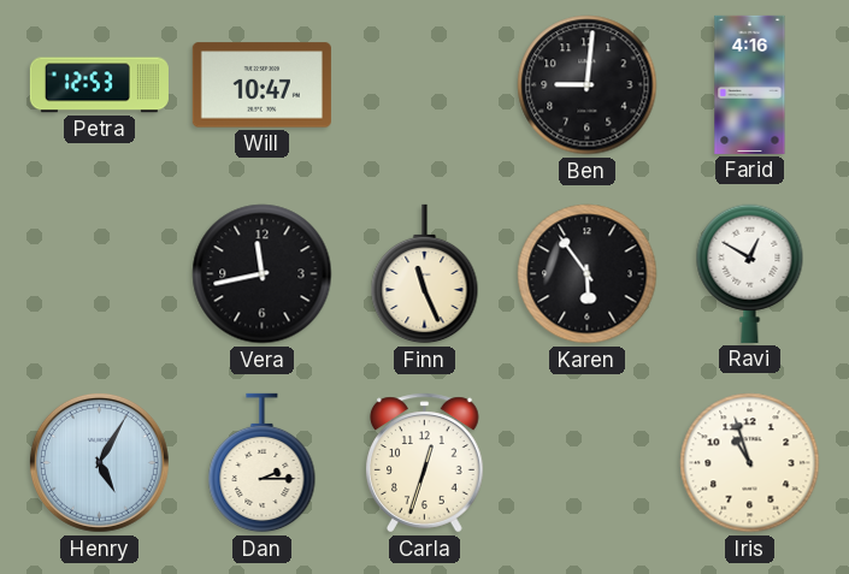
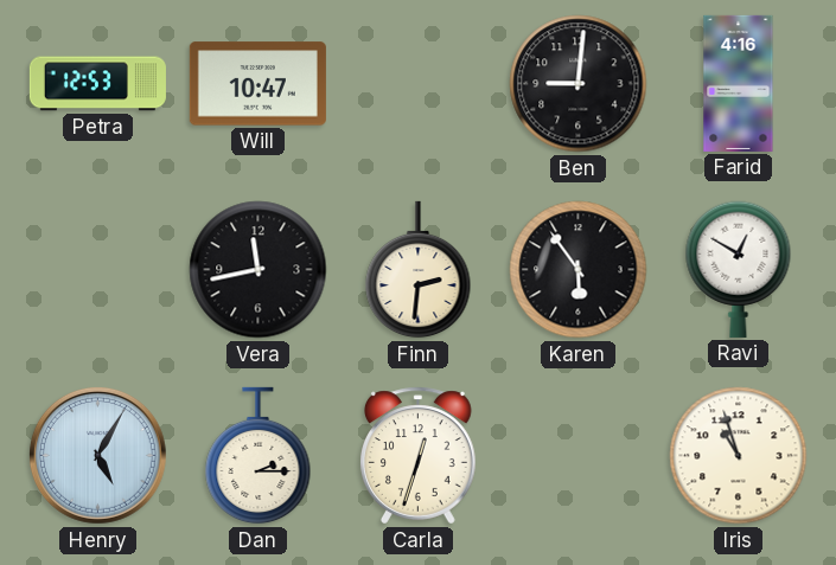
Finn: 11:26 -> 2:31
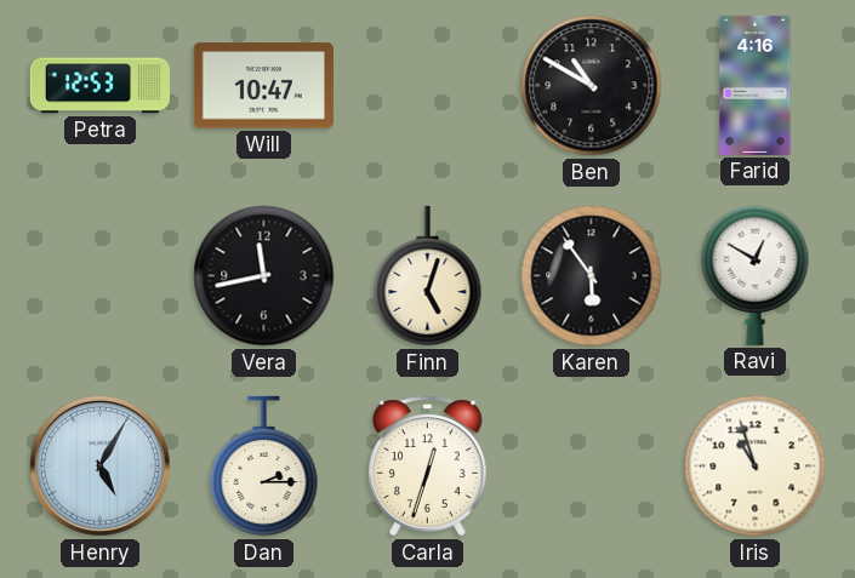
Ben: 9:01 -> 10:50
Finn: 2:31 -> 5:03
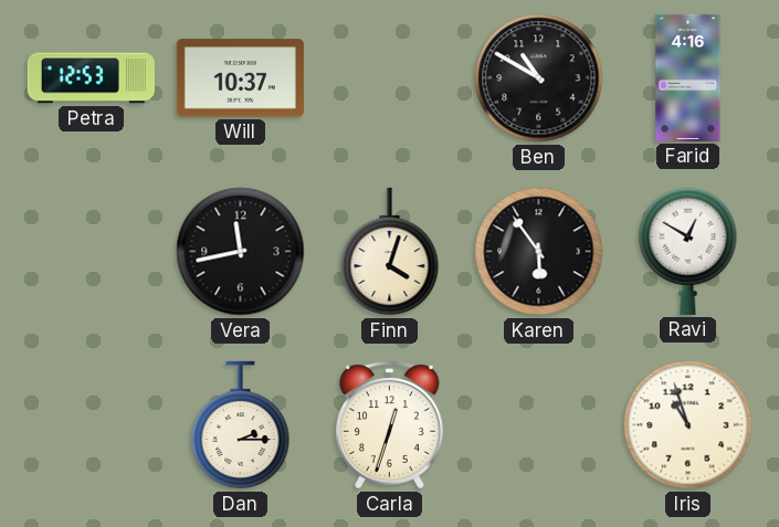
Will: 10:47 -> 10:37
Finn: 5:03 -> 4:03
Henry: 5:05 -> none
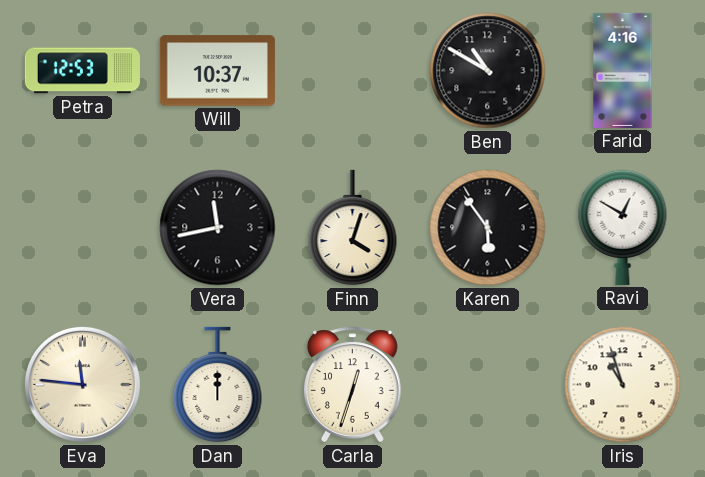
Eva: none -> 11:46
Dan: 2:15 -> 12:00
